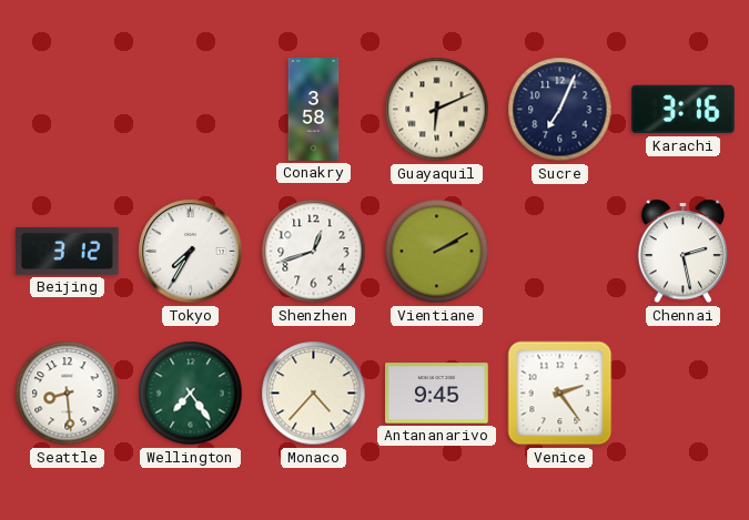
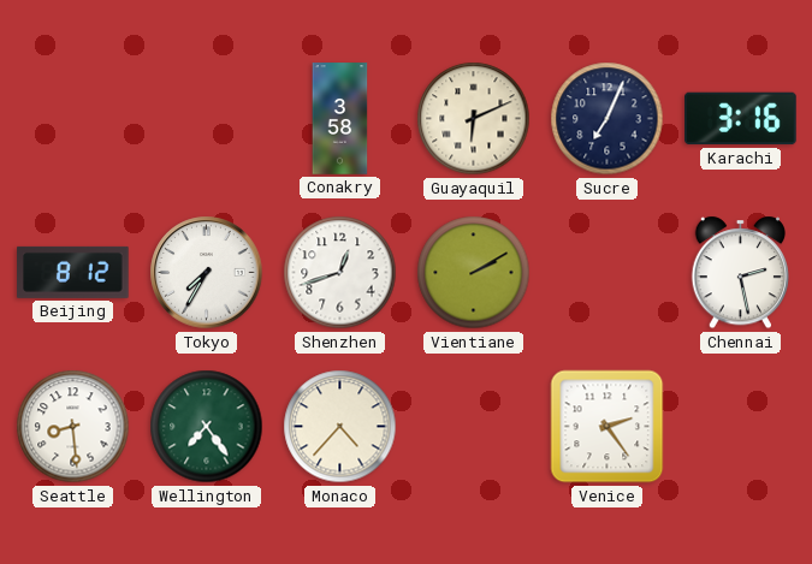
Beijing: 3:12 -> 8:12
Antananarivo: 9:45 -> none
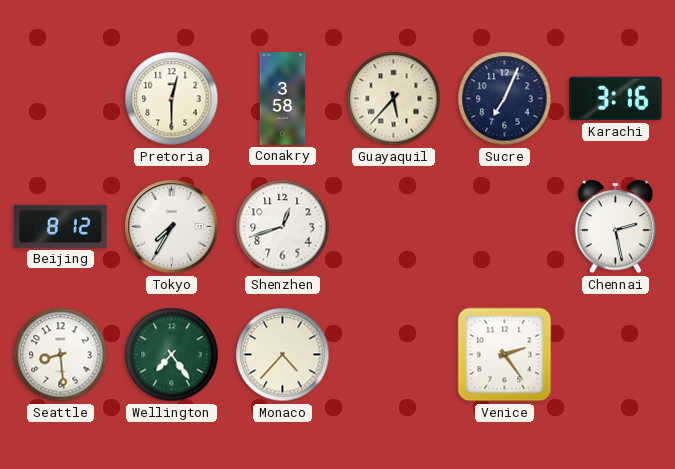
Pretoria: none -> 12:30
Guayaquil: 6:11 -> 5:37
Vientiane: 2:10 -> none
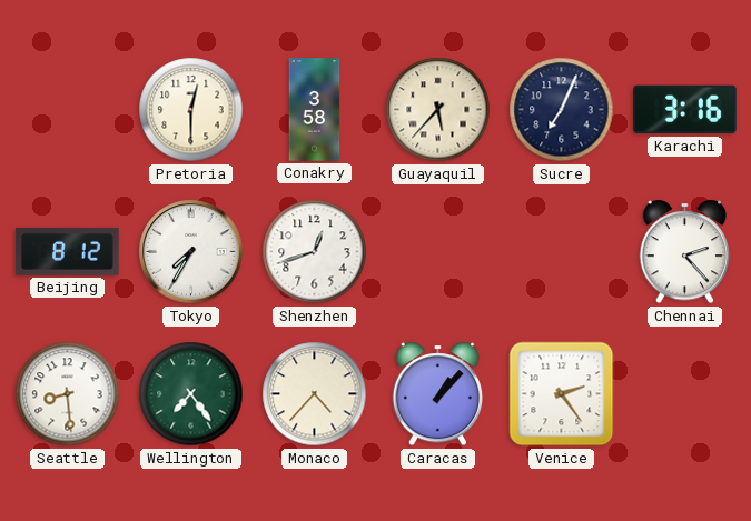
Chennai: 2:28 -> 2:23
Caracas: none -> 1:07
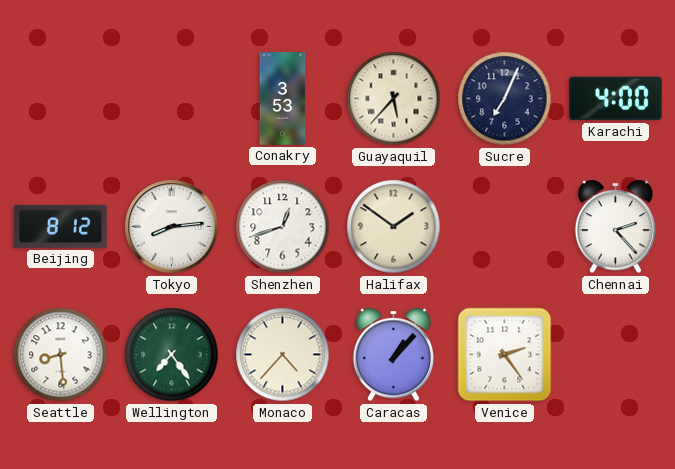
Pretoria: 12:30 -> none
Conakry: 3:58 -> 3:53
Karachi: 3:16 -> 4:00
Tokyo: 7:35 -> 8:14
Halifax: none -> 1:51
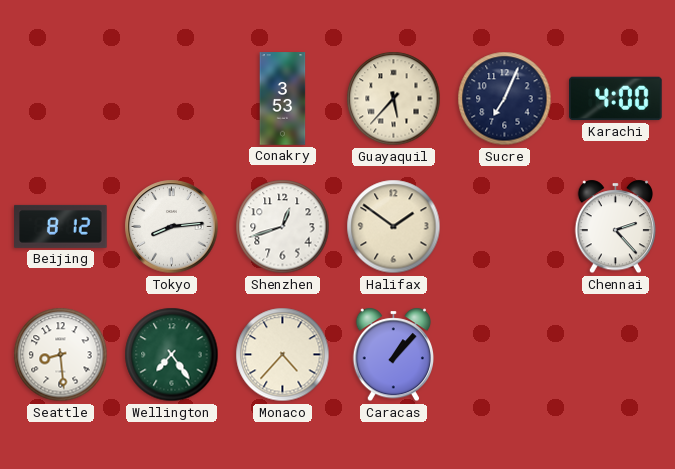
Venice: 2:24 -> none
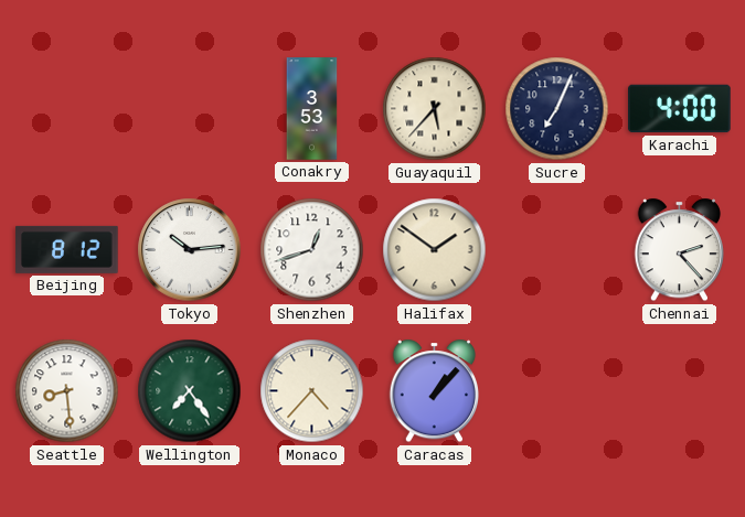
Tokyo: 8:14 -> 10:14
